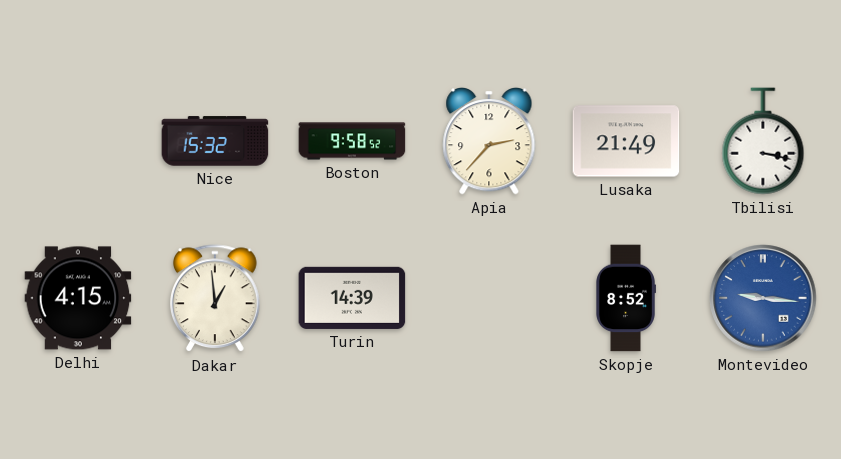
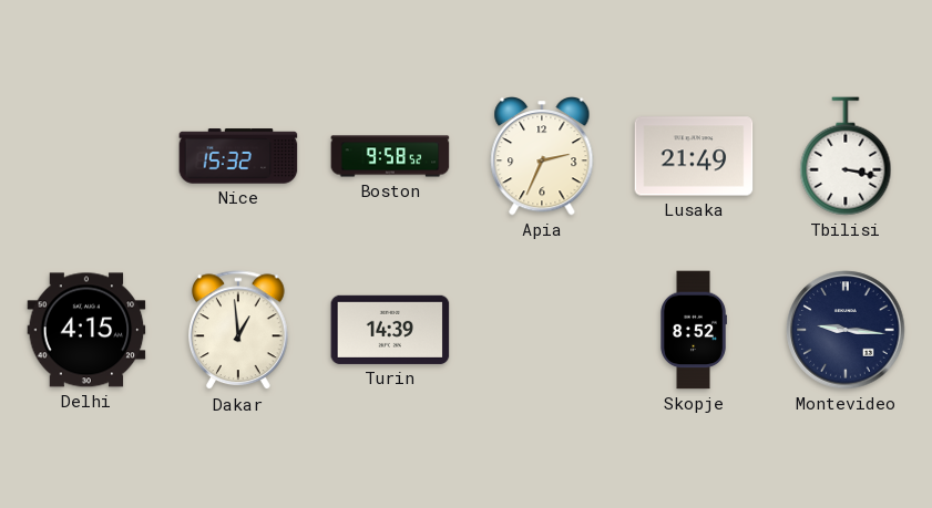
Apia: 2:37 -> 2:34
Montevideo dial: blue -> navy
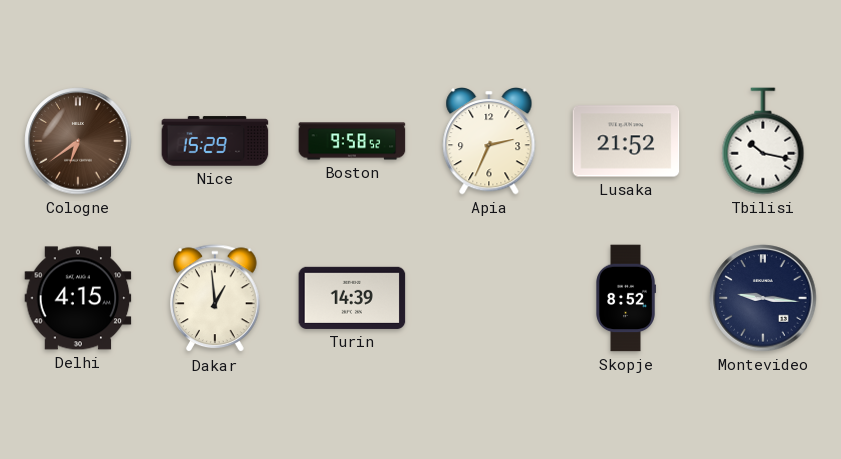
Cologne: none -> 6:39
Nice: 15:32 -> 15:29
Lusaka: 21:49 -> 21:52
Tbilisi: 3:17 -> 10:17
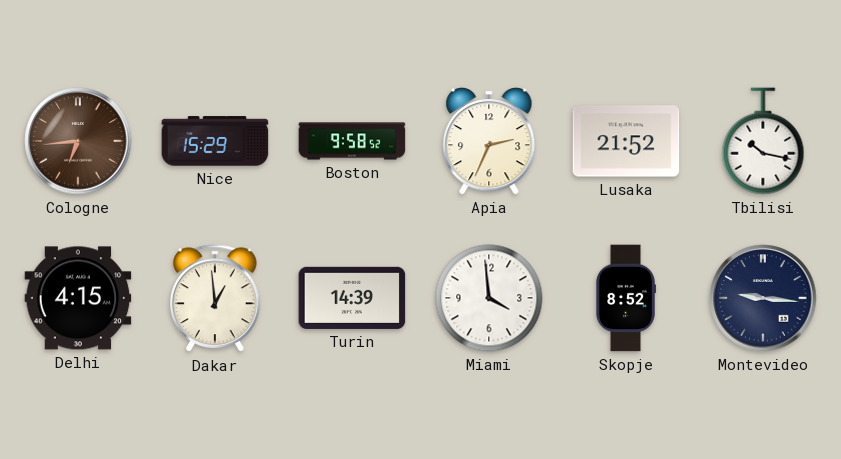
Cologne: 6:39 -> 6:44
Miami: none -> 3:59
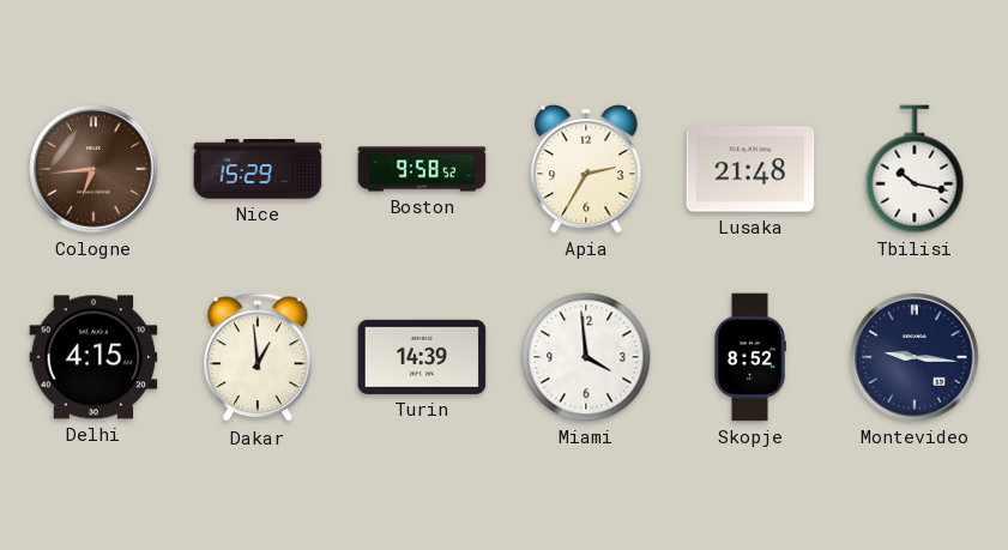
Apia: 2:34 -> 2:35
Lusaka: 21:52 -> 21:48
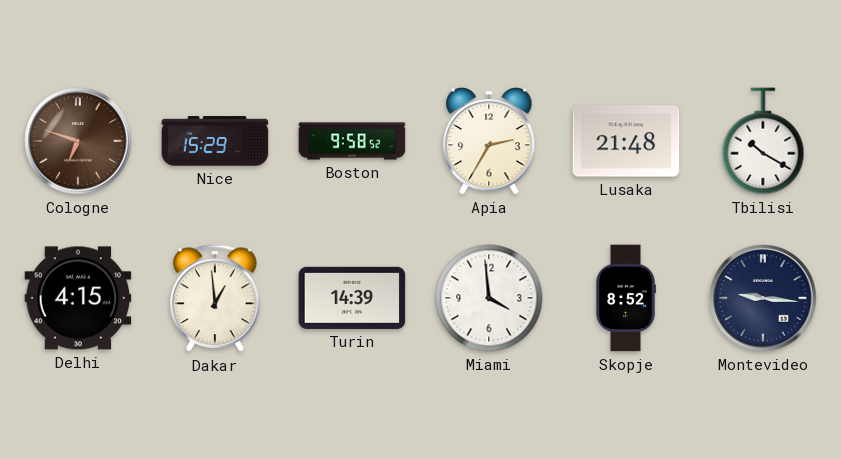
Cologne: 6:44 -> 6:48
Tbilisi: 10:17 -> 10:20
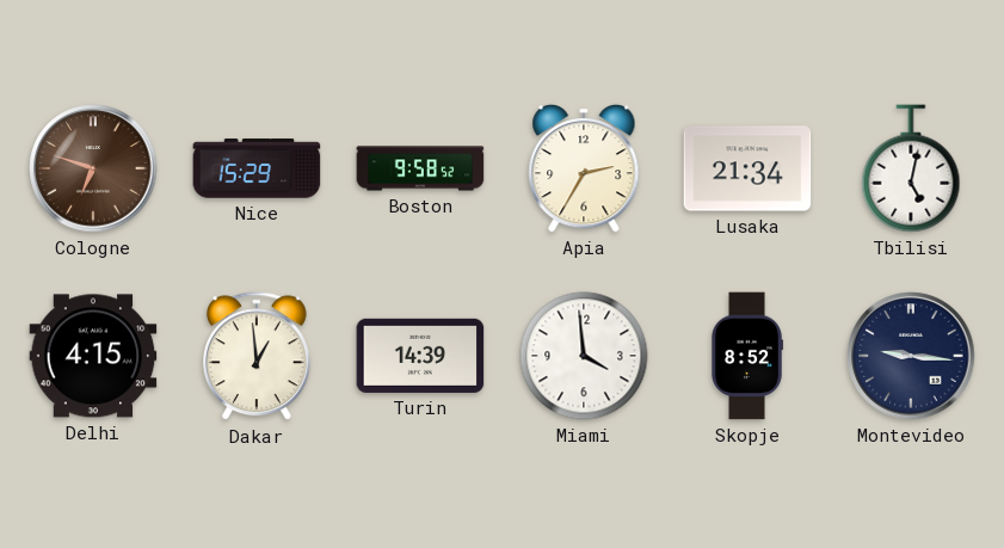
Lusaka: 21:48 -> 21:34
Tbilisi: 10:20 -> 5:02
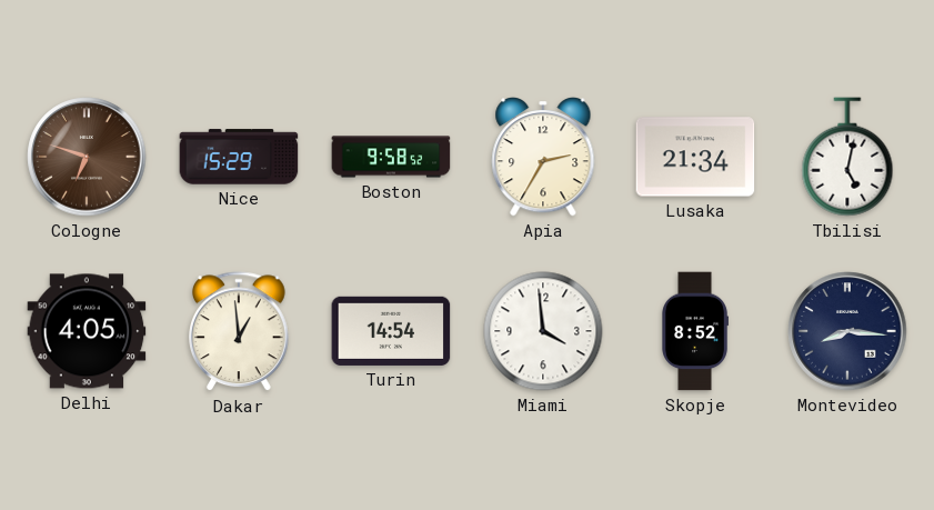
Delhi: 4:15 -> 4:05
Turin: 14:39 -> 14:54
Montevideo: 9:16 -> 8:16
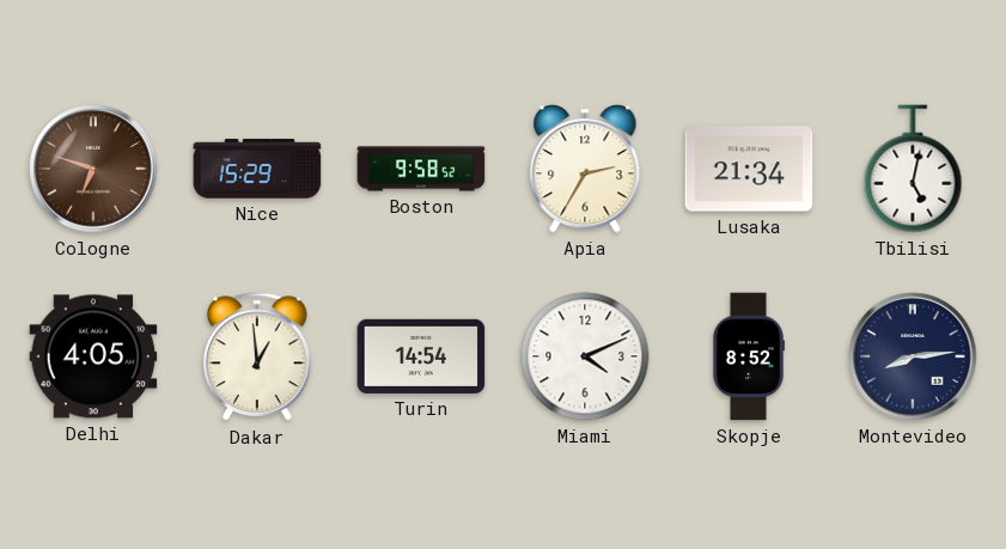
Miami: 3:59 -> 4:11
Montevideo: 8:16 -> 8:14
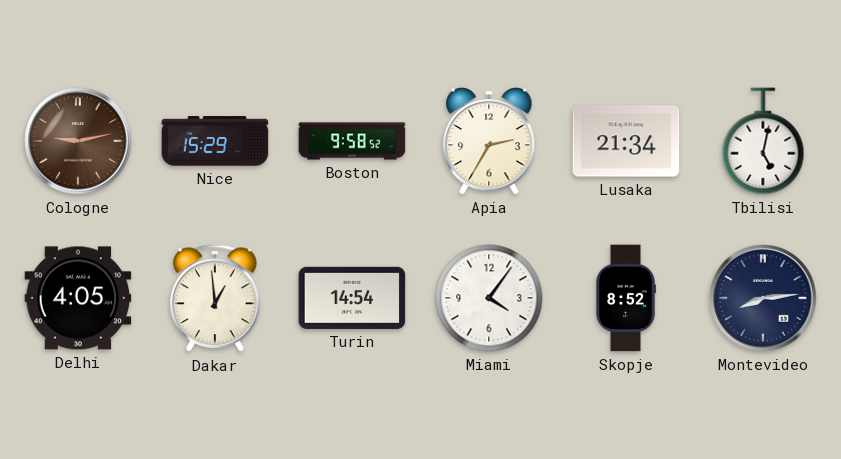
Cologne: 6:48 -> 9:13
Miami: 4:11 -> 4:06
